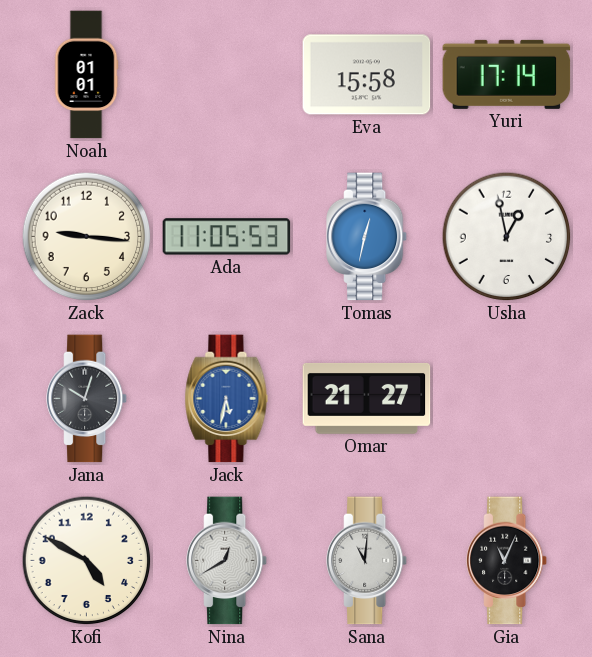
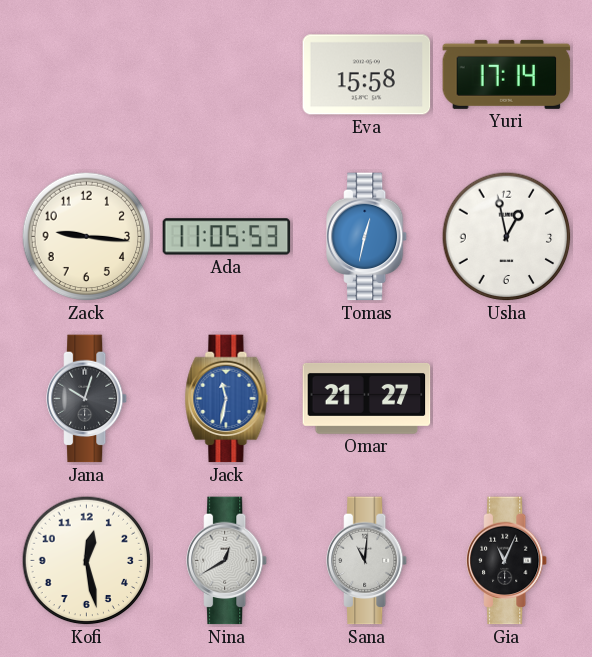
Noah: 01:01 -> none
Jack: 5:32 -> 11:32
Kofi: 4:50 -> 12:28
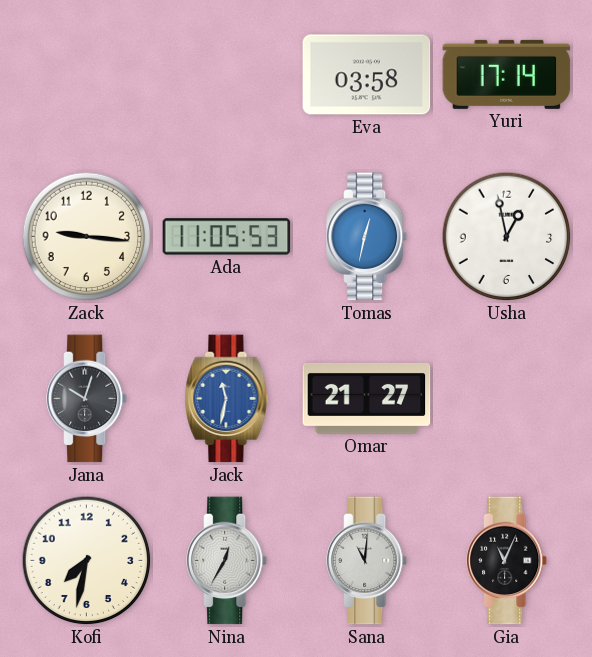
Eva: 15:58 -> 03:58
Kofi: 12:28 -> 7:32
Nina: 12:40 -> 12:35
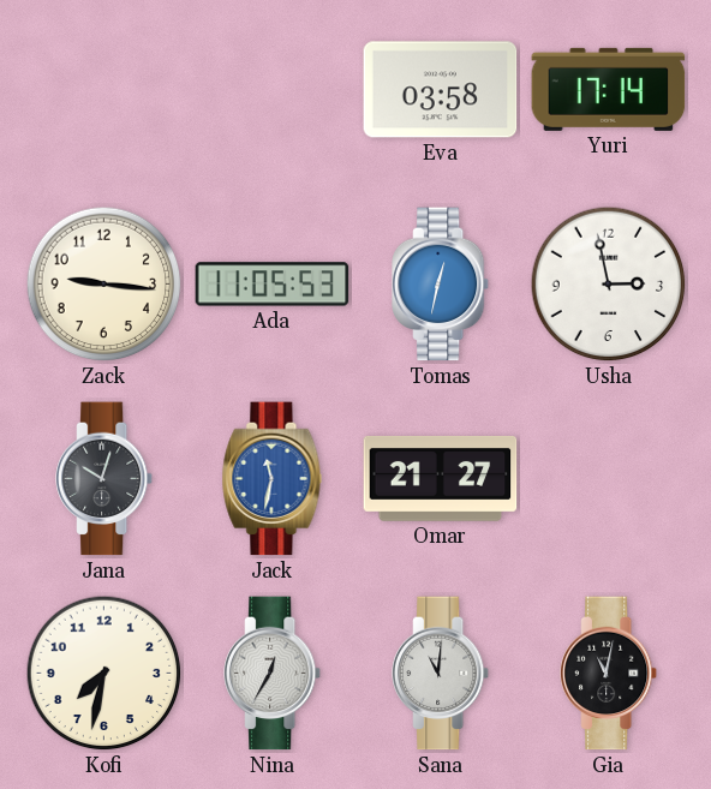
Usha: 12:58 -> 2:58
Gia: 11:04 -> 11:02
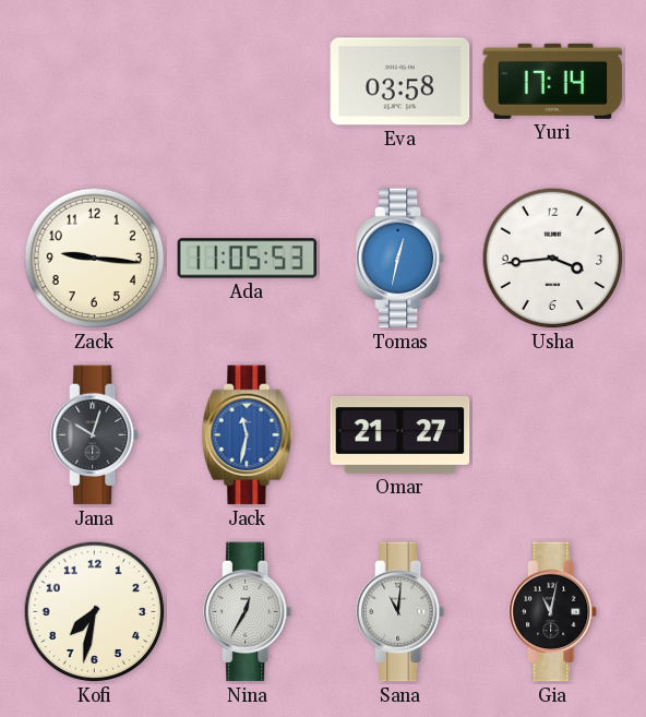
Usha: 2:58 -> 3:44
